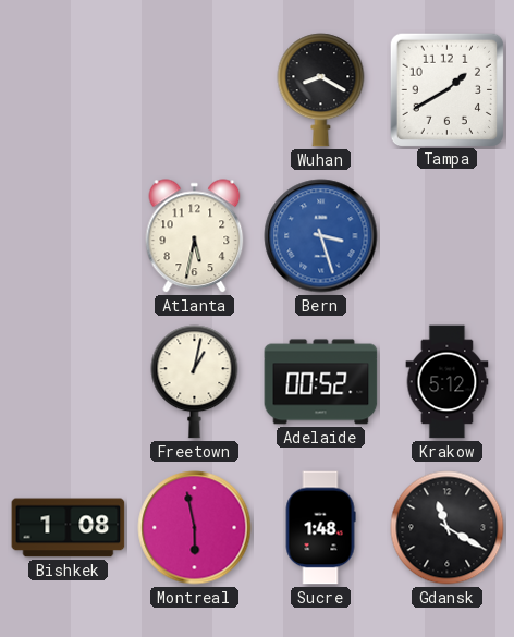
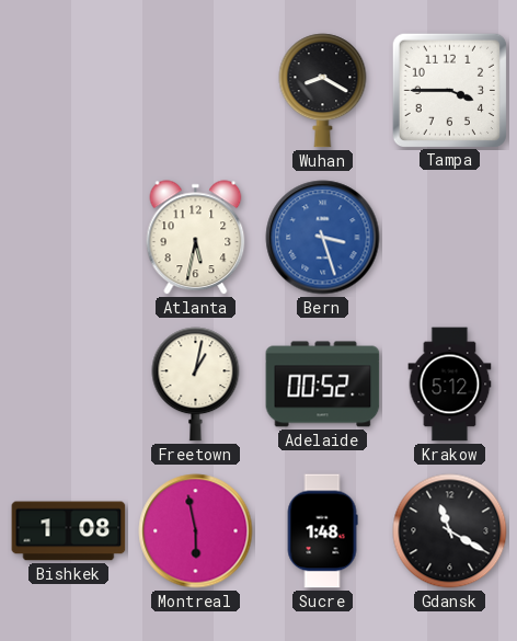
Tampa: 1:40 -> 3:45
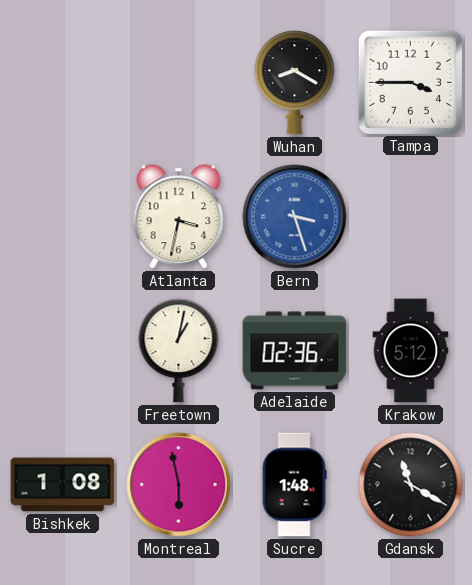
Atlanta: 5:32 -> 3:32
Adelaide: 00:52 -> 02:36
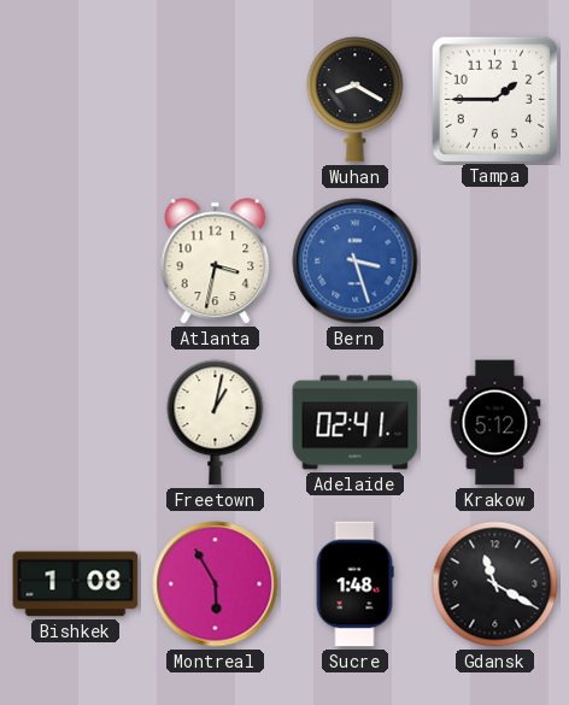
Tampa: 3:45 -> 1:45
Adelaide: 02:36 -> 02:41
Montreal: 5:58 -> 5:55
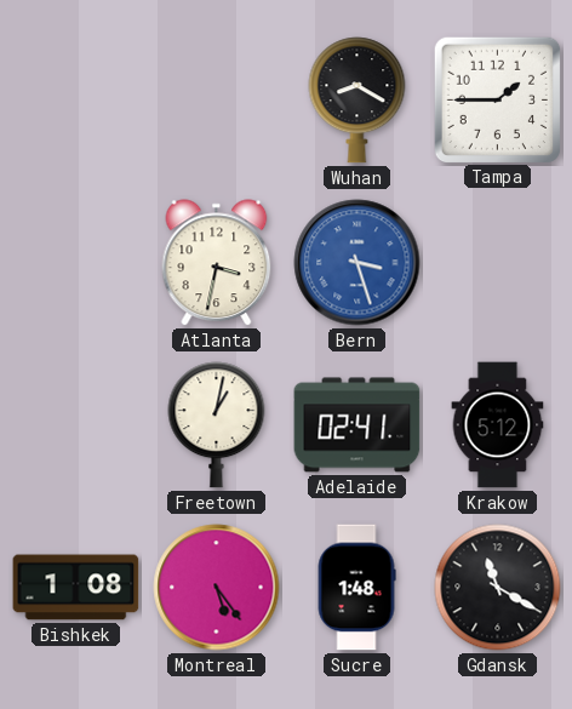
Montreal: 5:55 -> 5:24
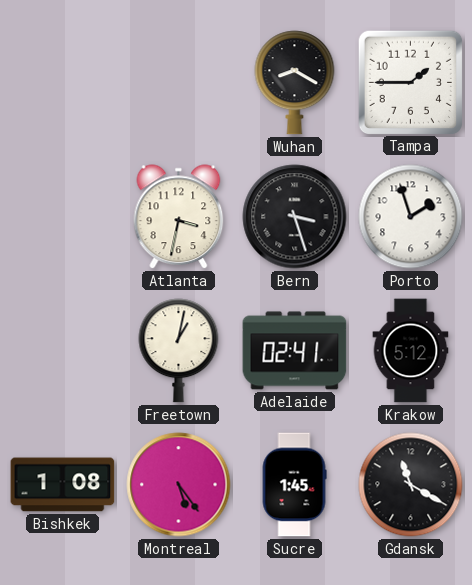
Bern dial: blue -> black
Porto: none -> 1:57
Sucre: 1:48 -> 1:45
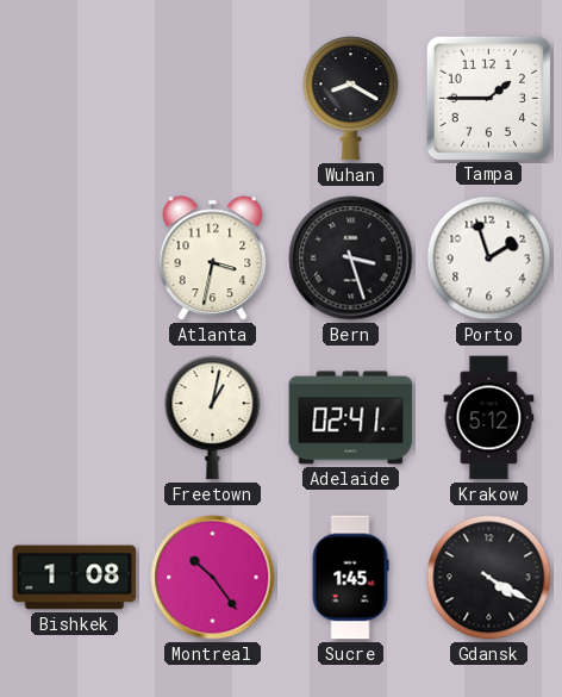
Montreal: 5:24 -> 10:24
Gdansk: 11:20 -> 4:20
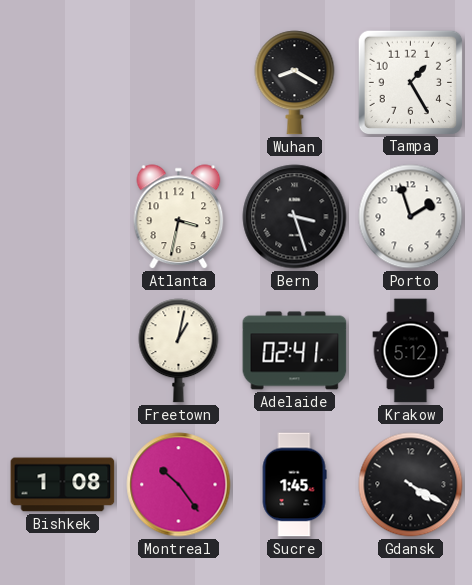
Tampa: 1:45 -> 1:25
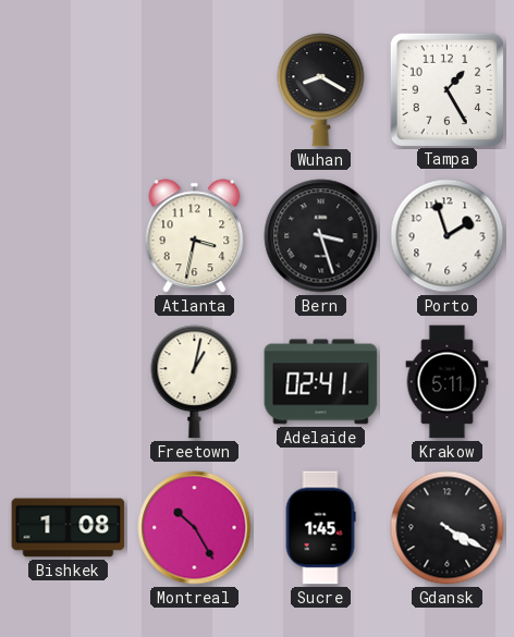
Krakow: 5:12 -> 5:11
Montreal: 10:24 -> 10:25
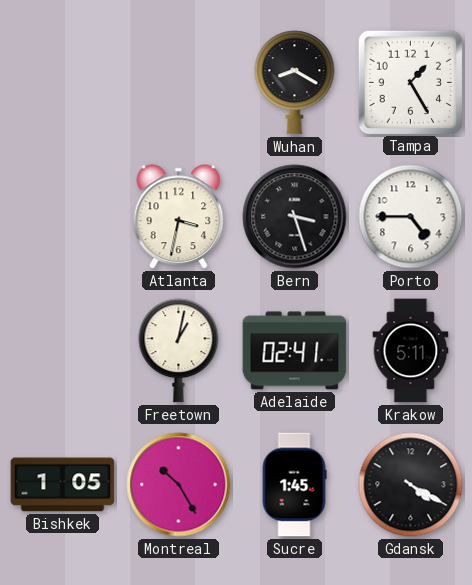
Porto: 1:57 -> 4:45
Bishkek: 1:08 -> 1:05
